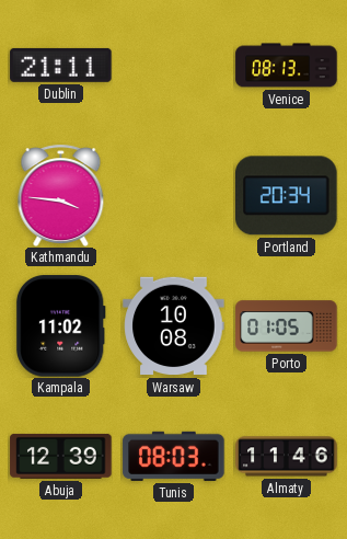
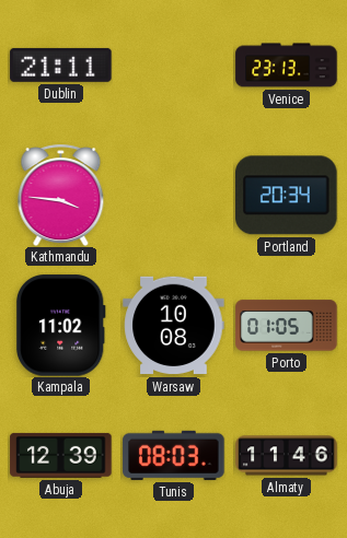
Venice: 08:13 -> 23:13
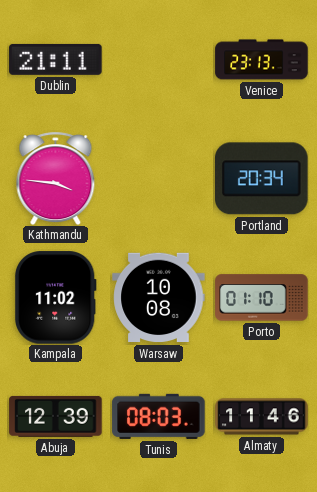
Porto: 01:05 -> 01:10
